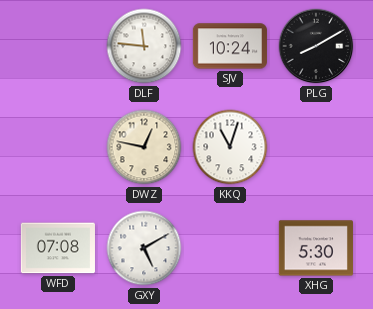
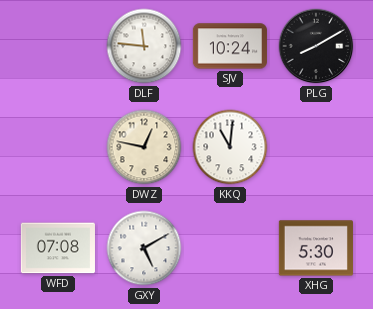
KKQ: 11:03 -> 11:01
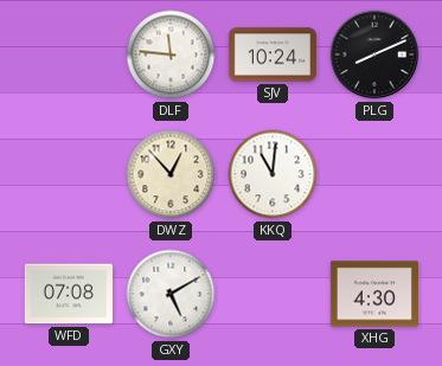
PLG: 8:10 -> 8:11
DWZ: 12:47 -> 12:53
XHG: 5:30 -> 4:30
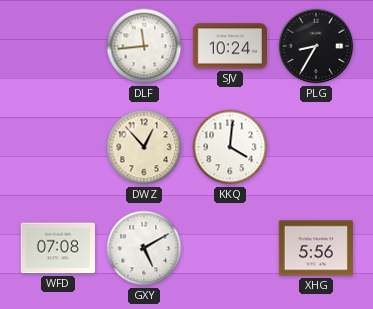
DLF: 11:46 -> 11:44
PLG: 8:11 -> 8:35
KKQ: 11:01 -> 4:01
XHG: 4:30 -> 5:56
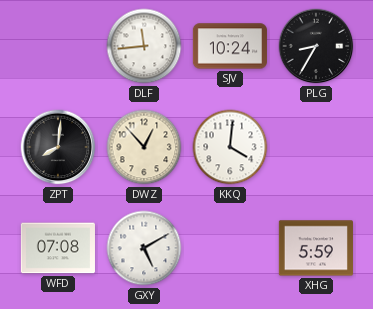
ZPT: none -> 8:01
XHG: 5:56 -> 5:59
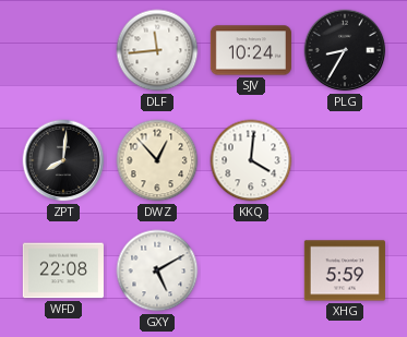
WFD: 07:08 -> 22:08
